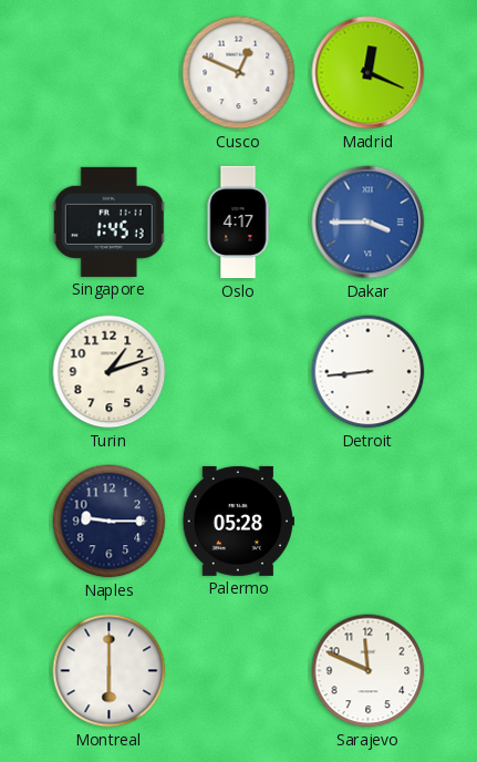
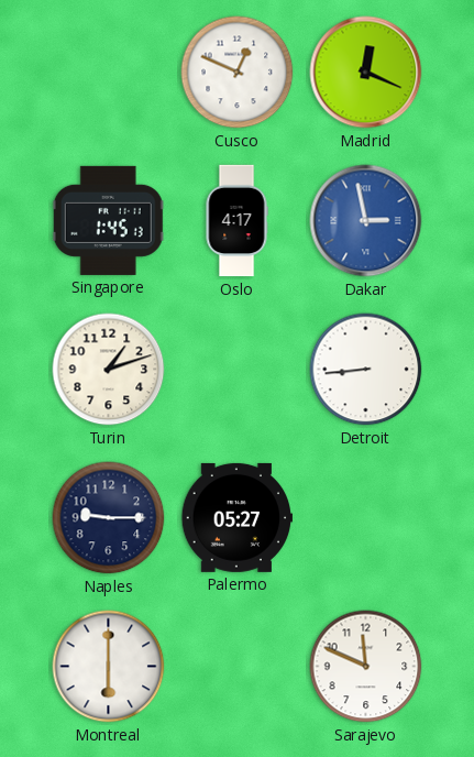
Dakar: 3:45 -> 2:58
Palermo: 05:28 -> 05:27
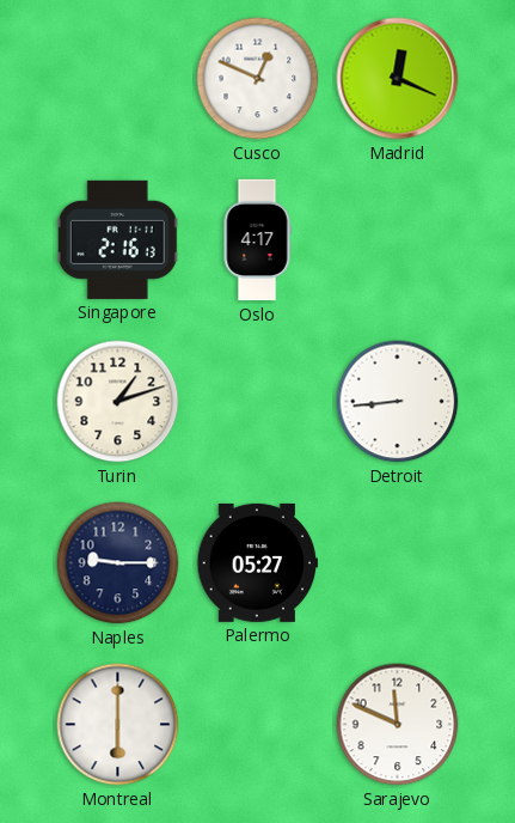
Singapore: 1:45 -> 2:16
Dakar: 2:58 -> none
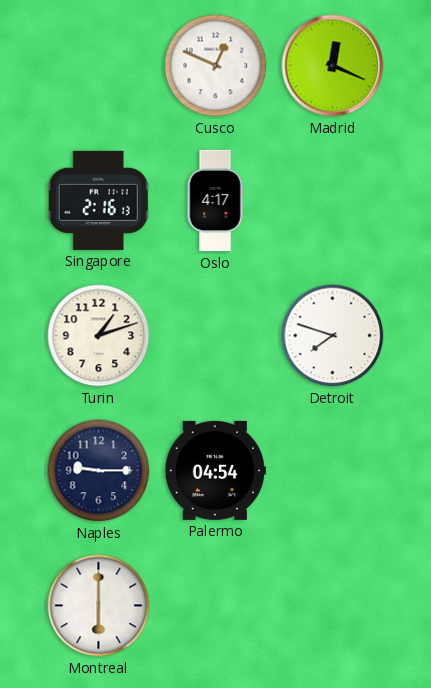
Detroit: 8:44 -> 7:48
Palermo: 05:27 -> 04:54
Sarajevo: 11:49 -> none
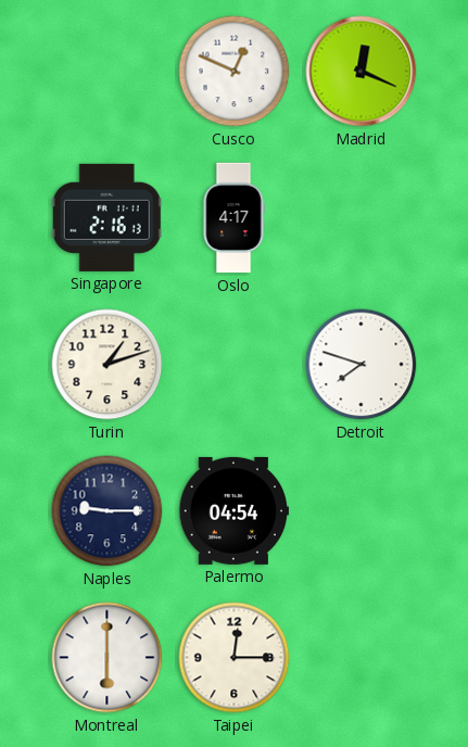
Taipei: none -> 12:15
